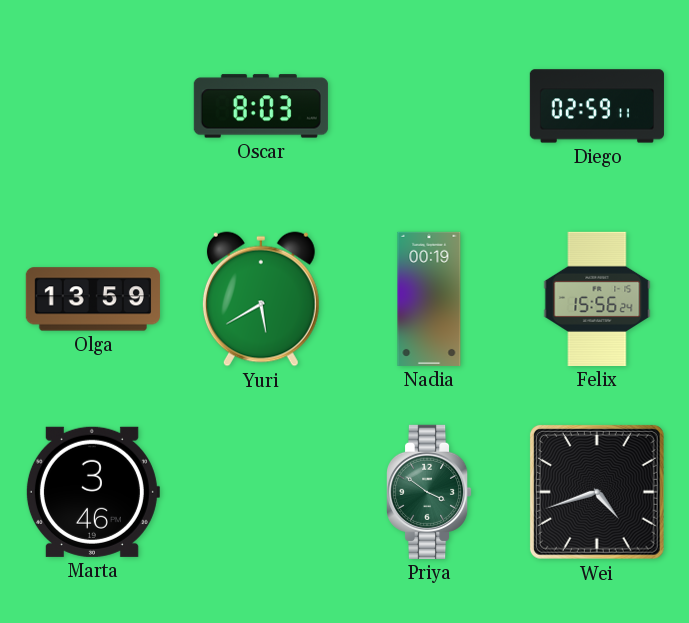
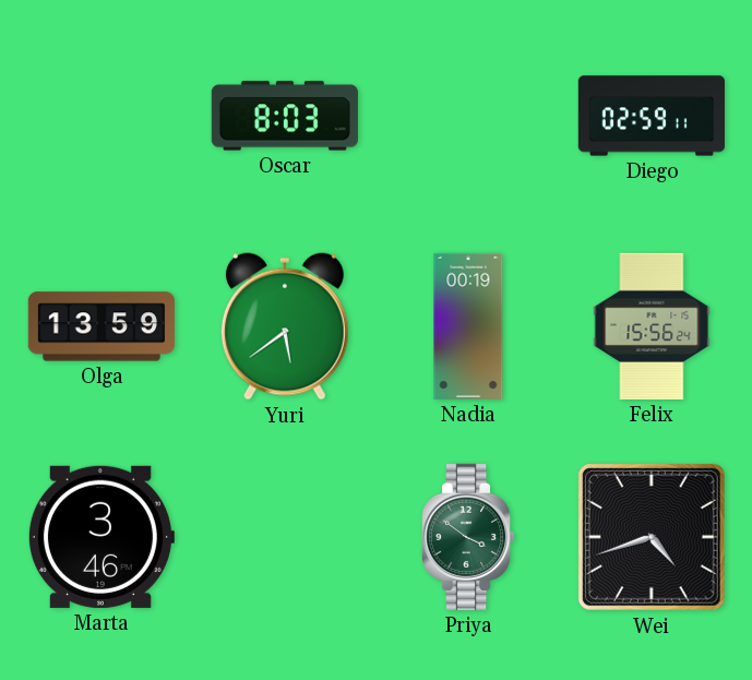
Yuri: 5:40 -> 5:39
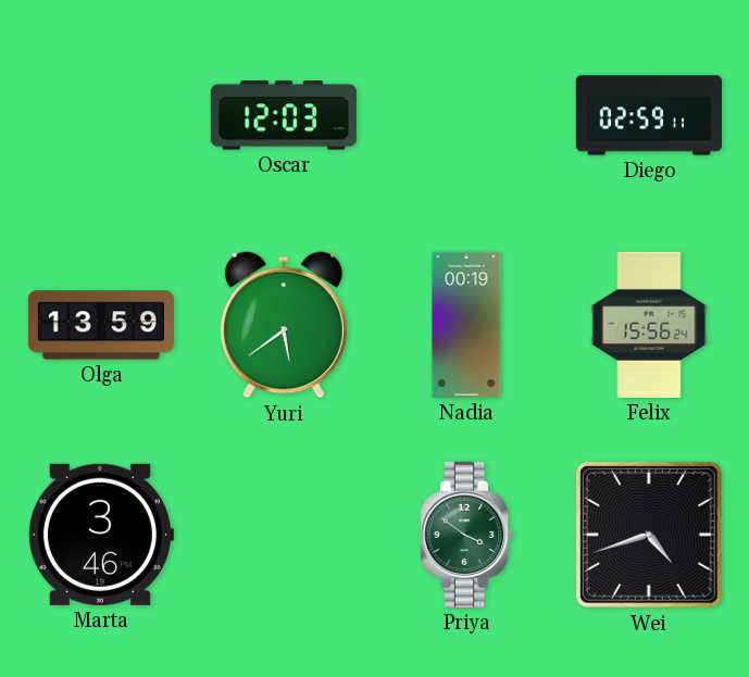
Oscar: 8:03 -> 12:03
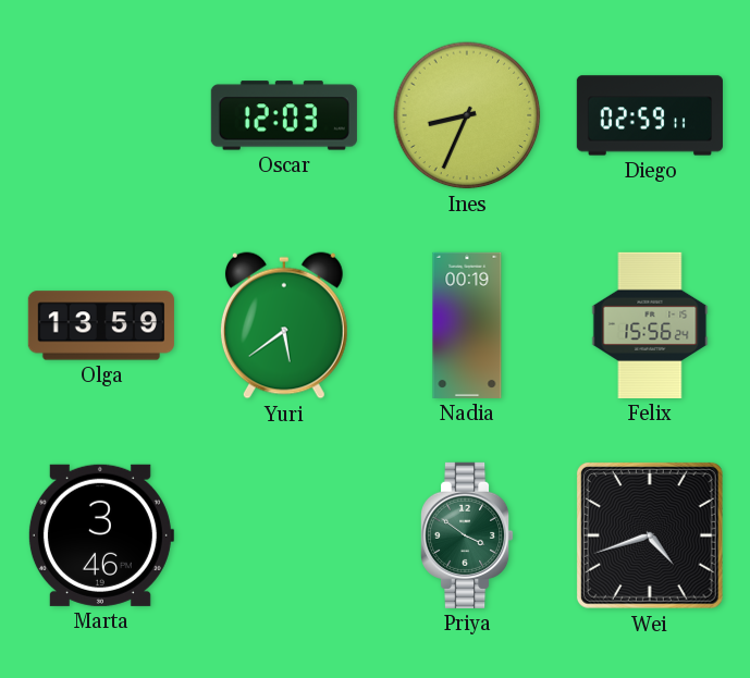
Ines: none -> 8:34
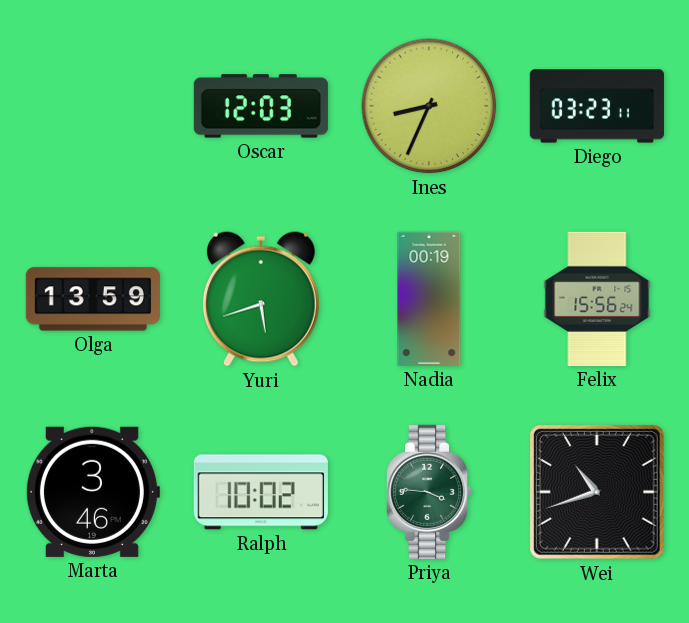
Diego: 02:59 -> 03:23
Yuri: 5:39 -> 5:42
Ralph: none -> 10:02
Priya: 3:51 -> 3:46
Wei: 4:42 -> 10:42
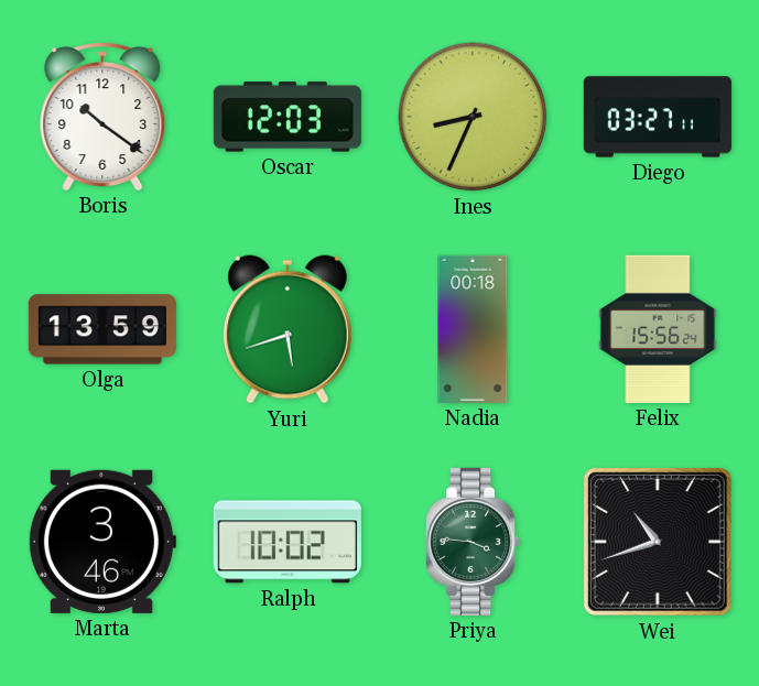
Boris: none -> 10:21
Diego: 03:23 -> 03:27
Nadia: 00:19 -> 00:18
